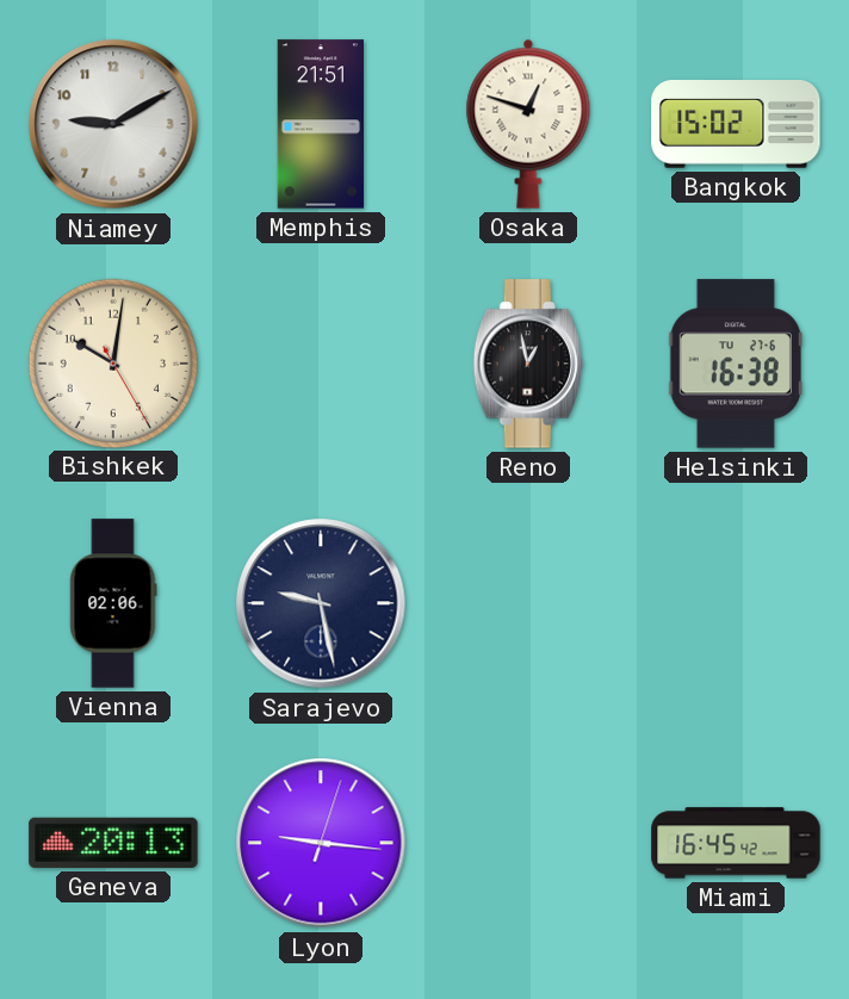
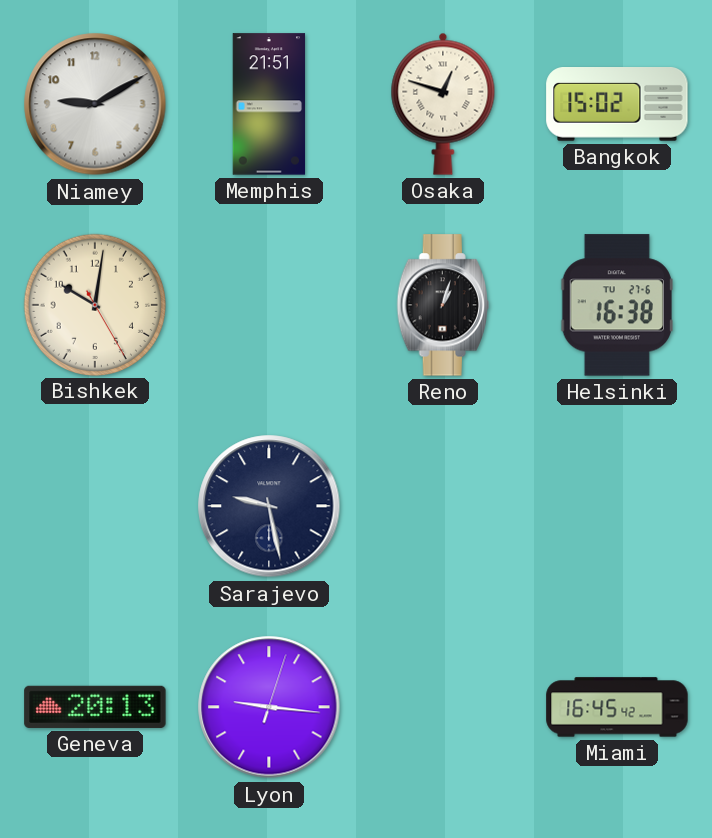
Reno: 12:58 -> 1:03
Vienna: 02:06 -> none
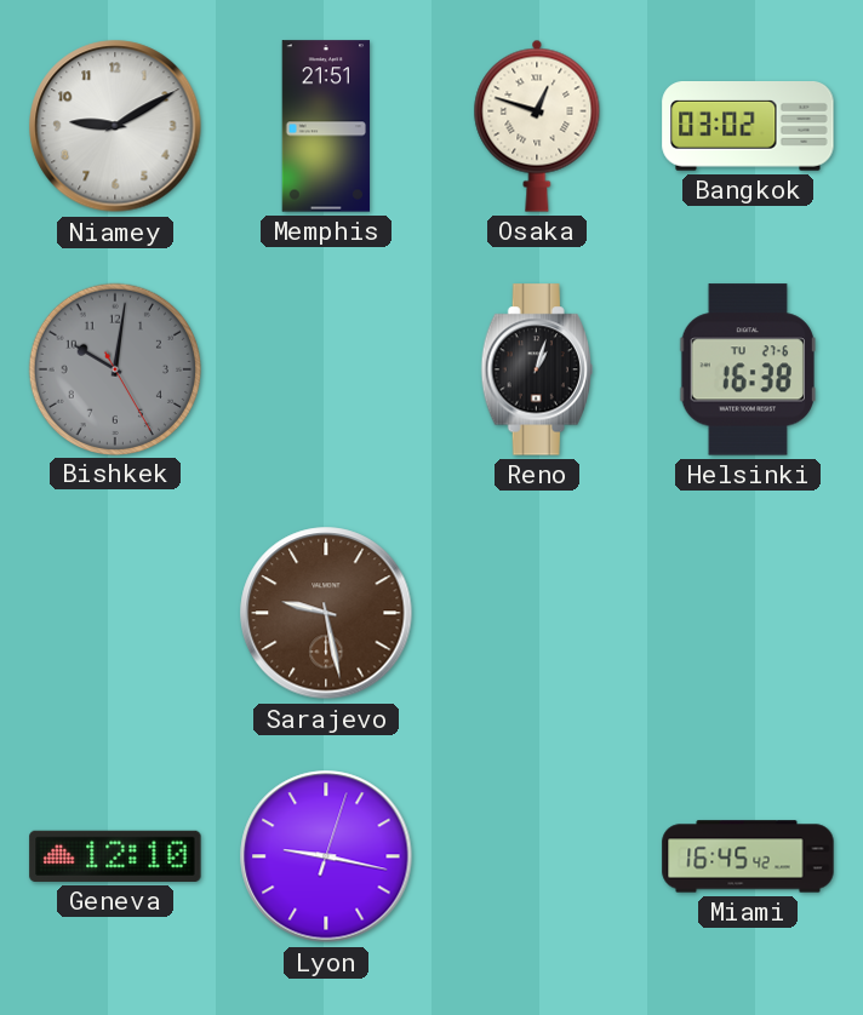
Bangkok: 15:02 -> 03:02
Bishkek dial: cream -> grey
Sarajevo dial: navy -> brown
Geneva: 20:13 -> 12:10
Lyon: 9:16 -> 9:17
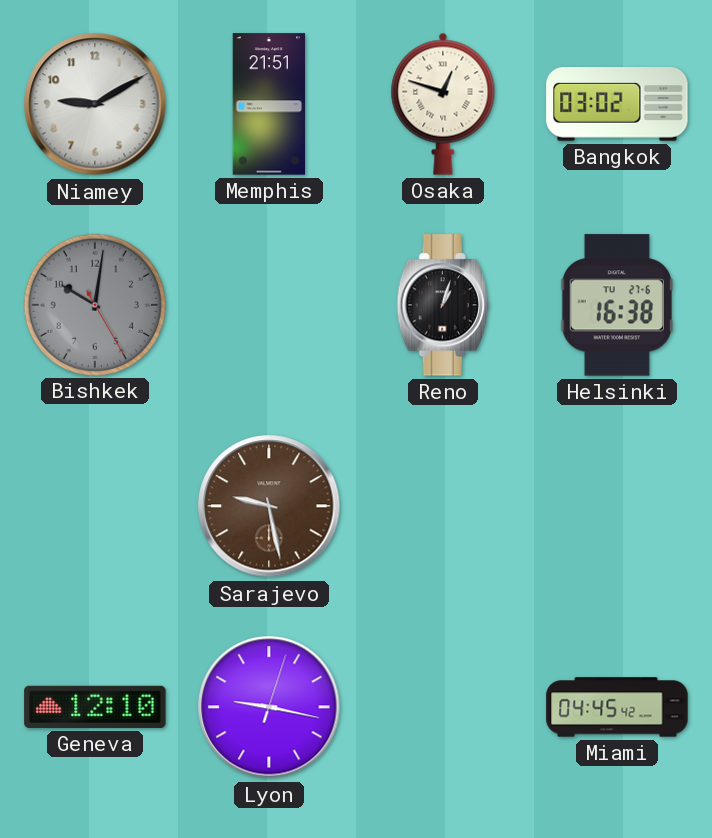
Miami: 16:45 -> 04:45
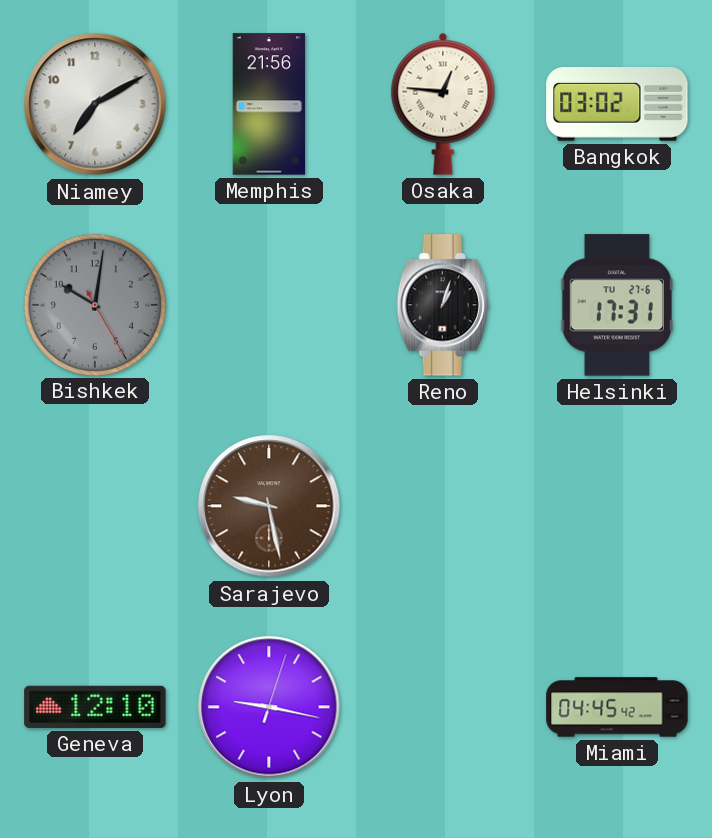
Niamey: 9:10 -> 7:10
Memphis: 21:51 -> 21:56
Osaka: 12:48 -> 12:46
Helsinki: 16:38 -> 17:31
